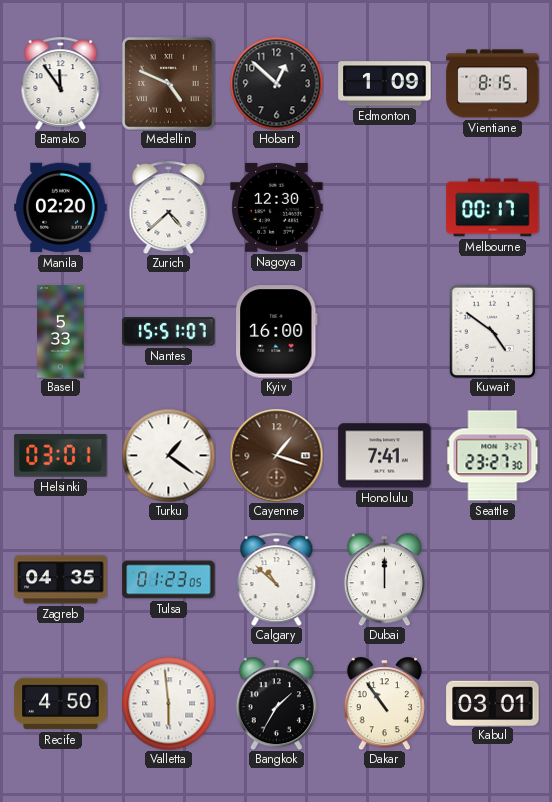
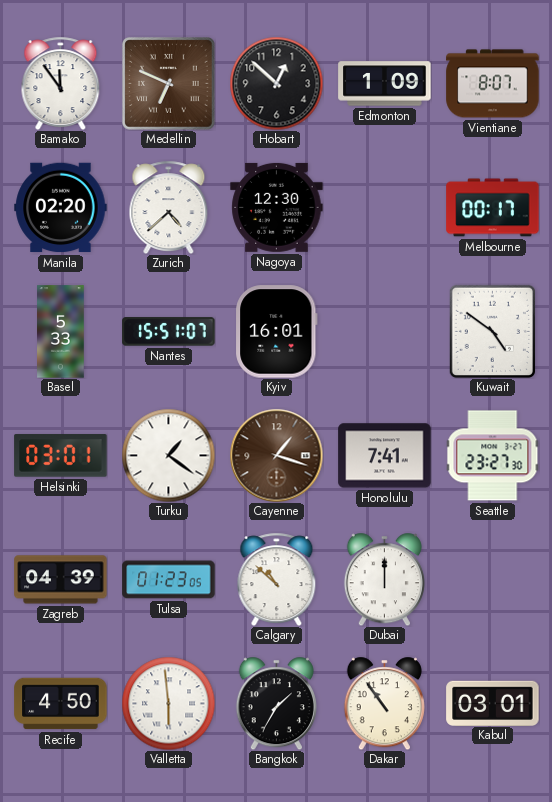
Medellin: 4:49 -> 6:49
Vientiane: 8:15 -> 8:07
Kyiv: 16:00 -> 16:01
Zagreb: 04:35 -> 04:39
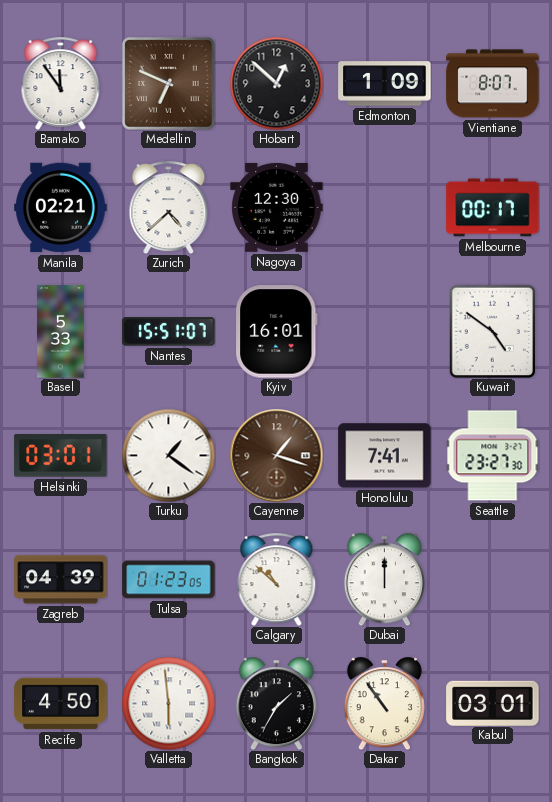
Manila: 02:20 -> 02:21
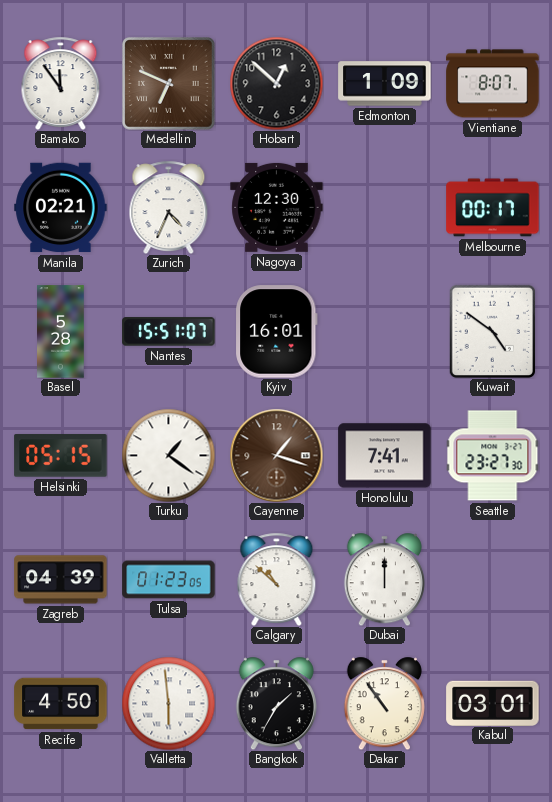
Zurich: 4:38 -> 4:34
Basel: 5:33 -> 5:28
Helsinki: 03:01 -> 05:15
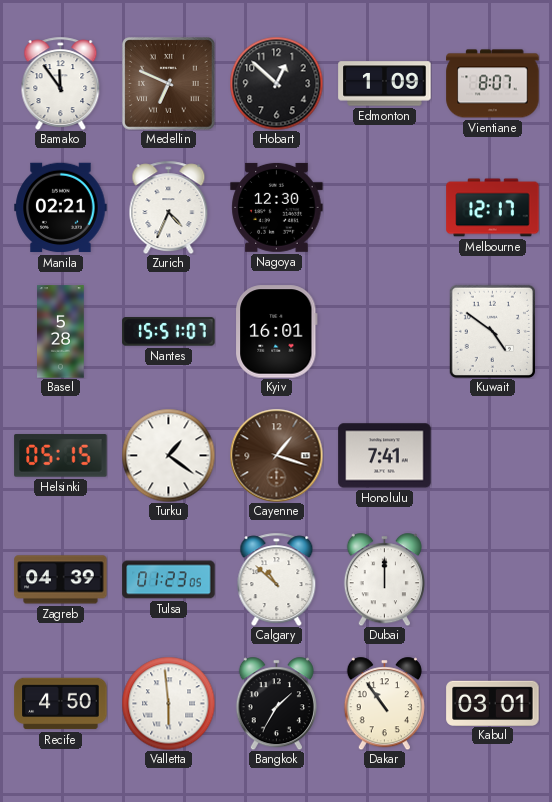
Melbourne: 00:17 -> 12:17
Seattle: 23:27 -> none
